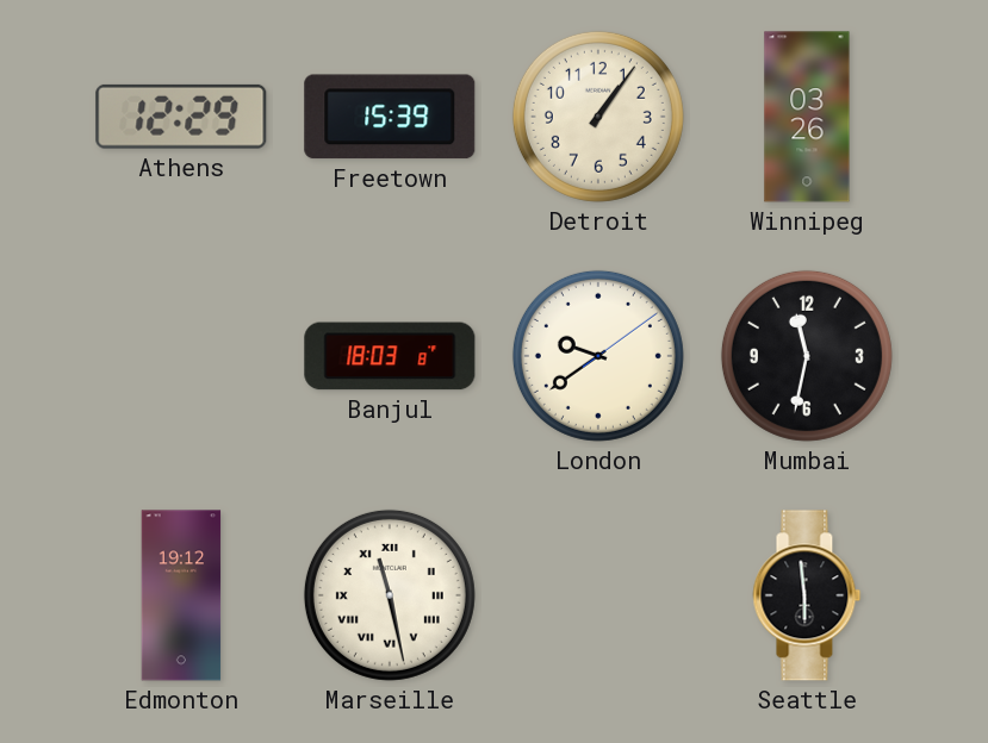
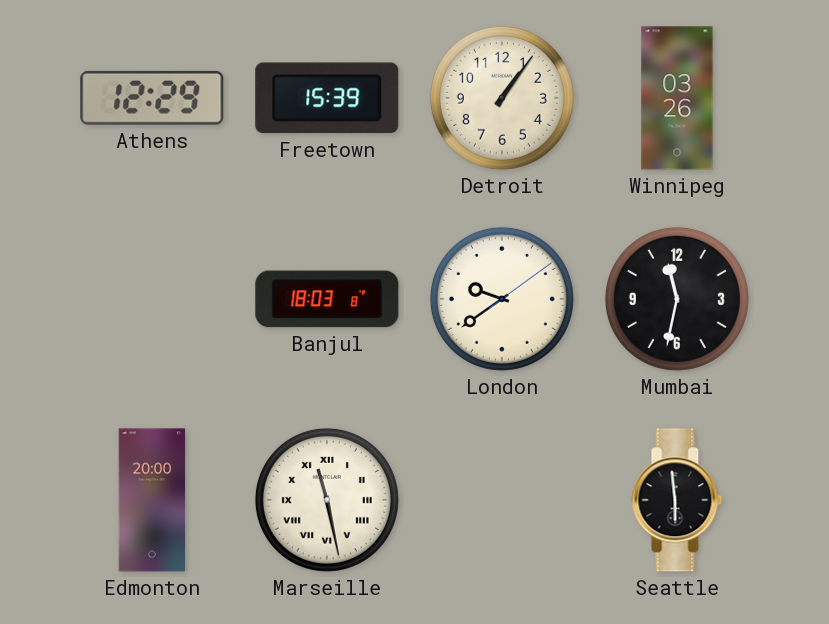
Edmonton: 19:12 -> 20:00
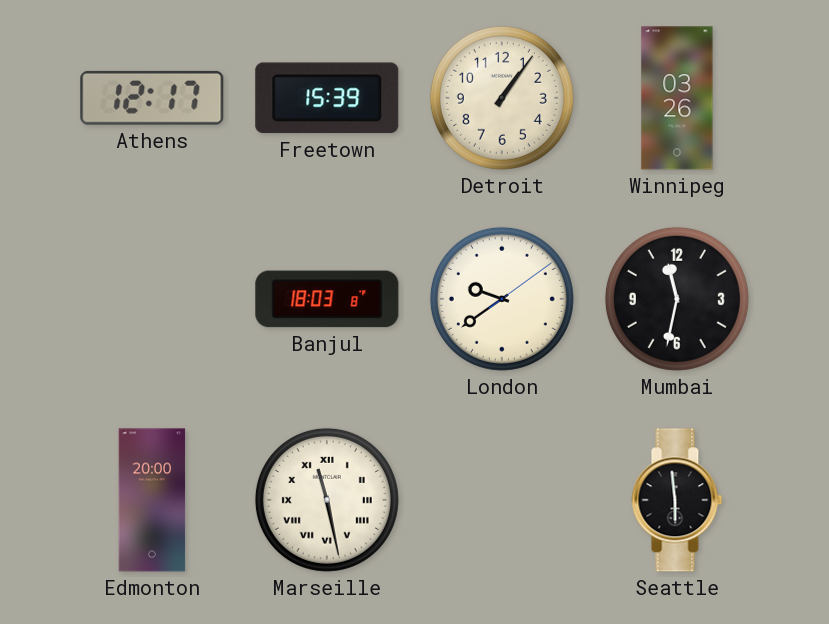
Athens: 12:29 -> 12:17
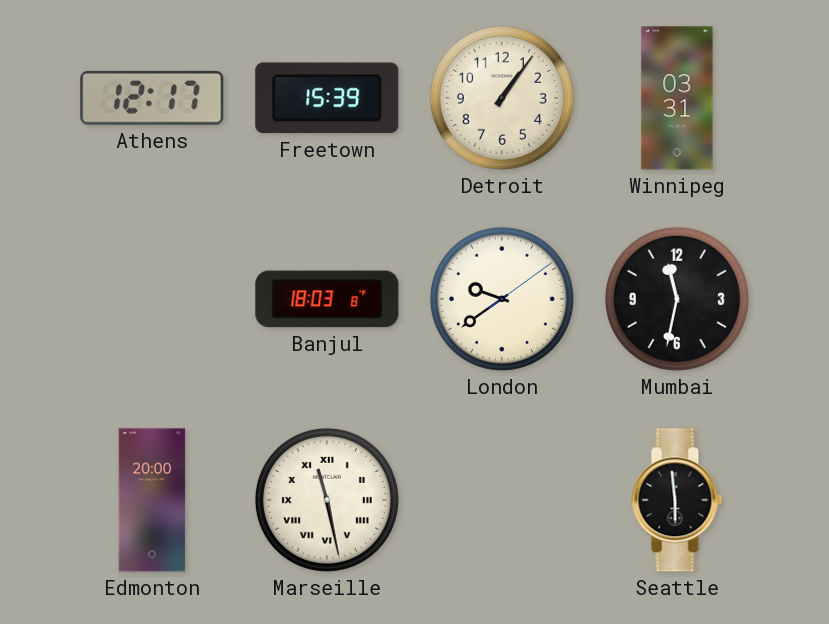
Winnipeg: 03:26 -> 03:31
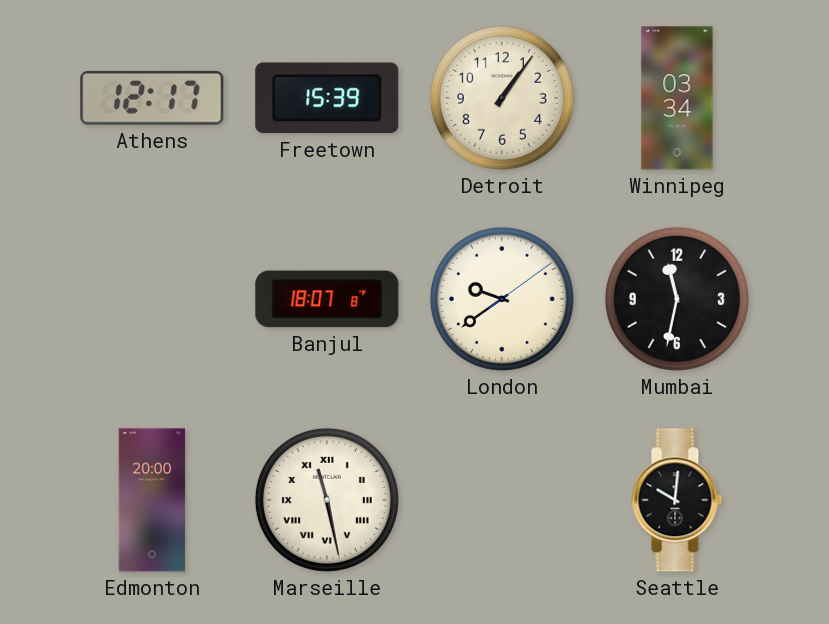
Winnipeg: 03:31 -> 03:34
Banjul: 18:03 -> 18:07
Seattle: 5:59 -> 10:01
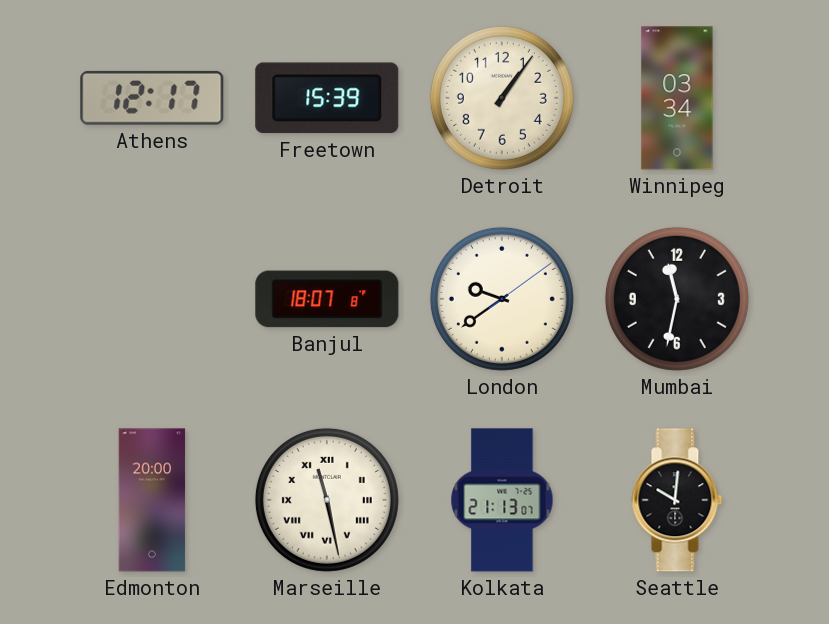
Kolkata: none -> 21:13
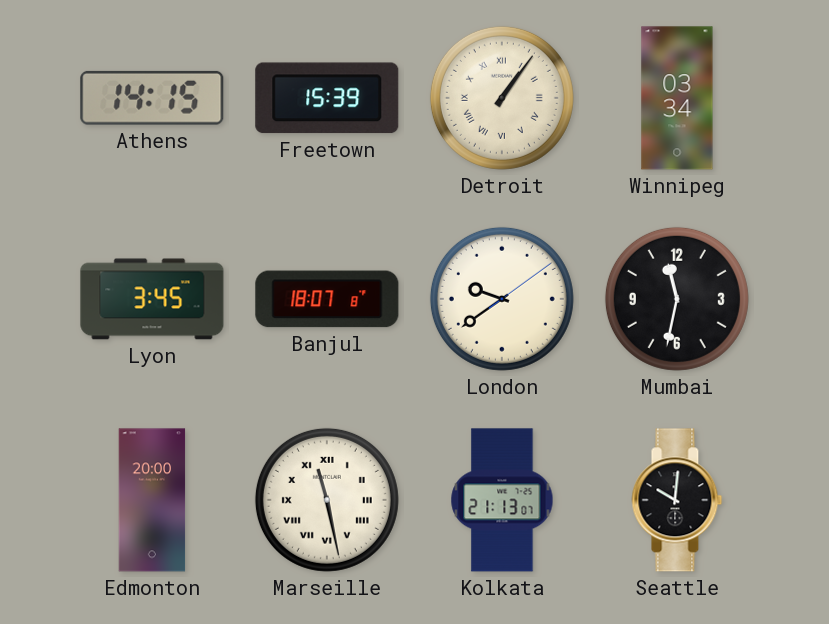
Athens: 12:17 -> 14:15
Detroit numerals: Arabic -> Roman
Lyon: none -> 3:45
